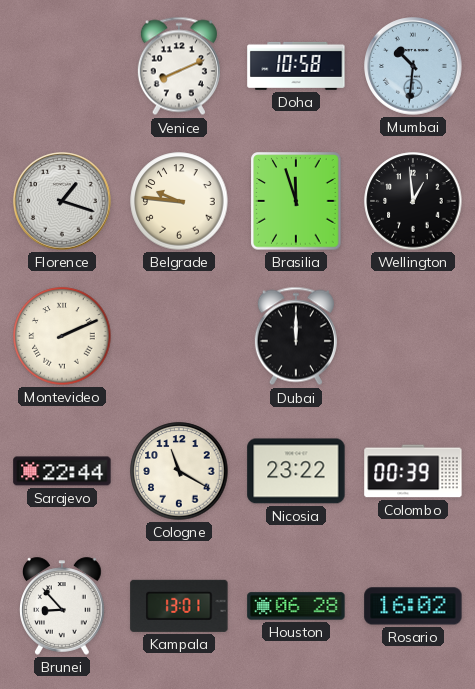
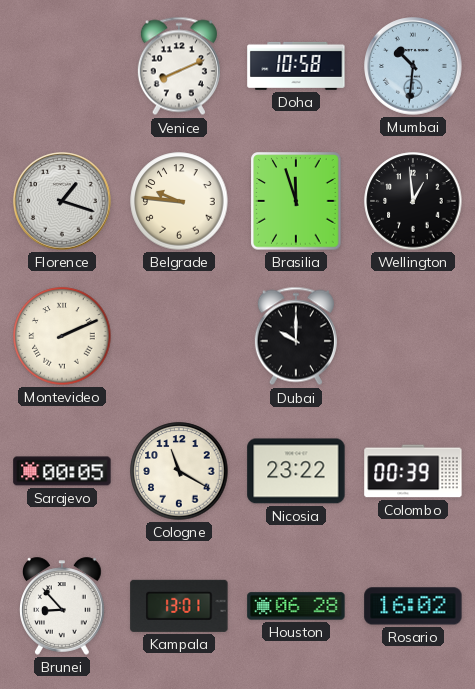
Dubai: 12:00 -> 10:00
Sarajevo: 22:44 -> 00:05
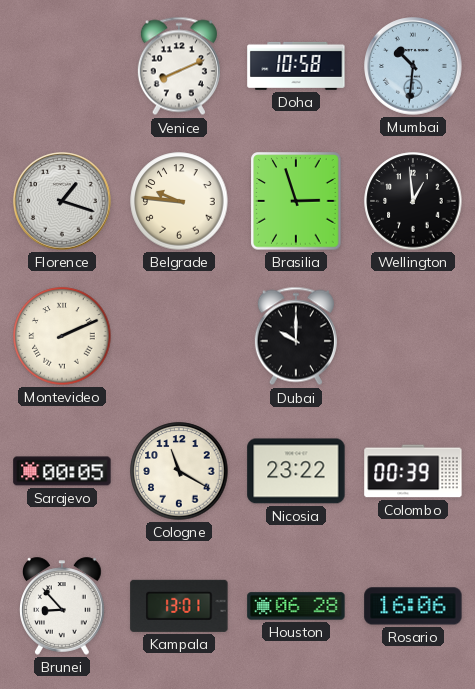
Brasilia: 11:57 -> 2:57
Rosario: 16:02 -> 16:06
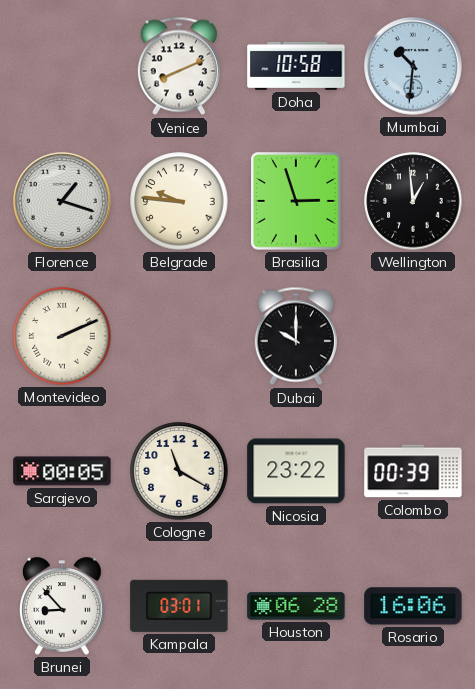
Kampala: 13:01 -> 03:01
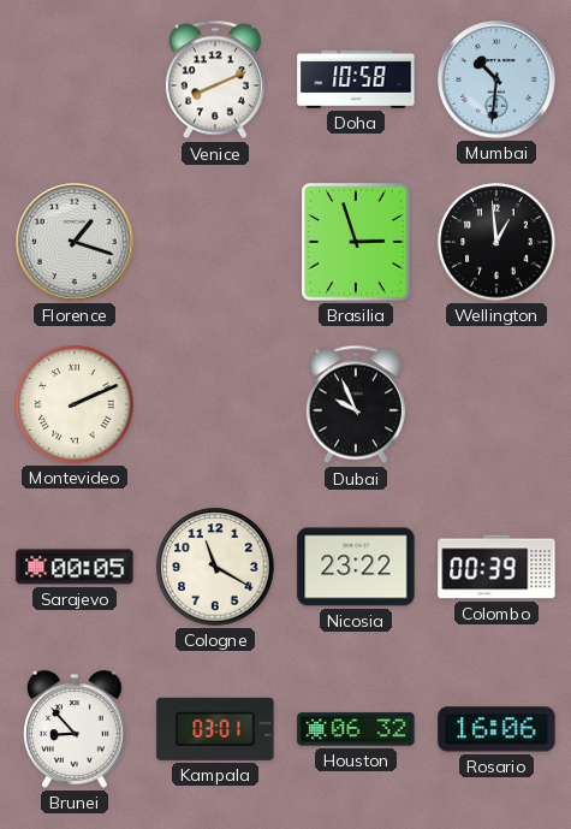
Belgrade: 9:46 -> none
Dubai: 10:00 -> 9:56
Houston: 06:28 -> 06:32
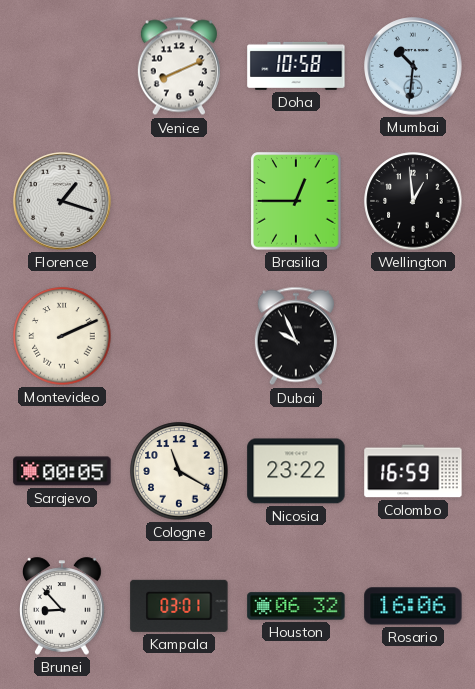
Brasilia: 2:57 -> 12:45
Colombo: 00:39 -> 16:59
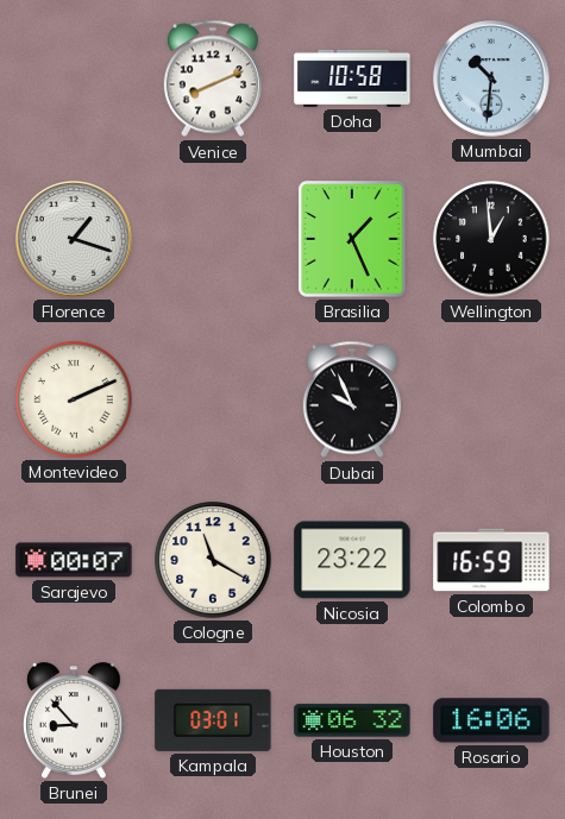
Brasilia: 12:45 -> 1:26
Sarajevo: 00:05 -> 00:07
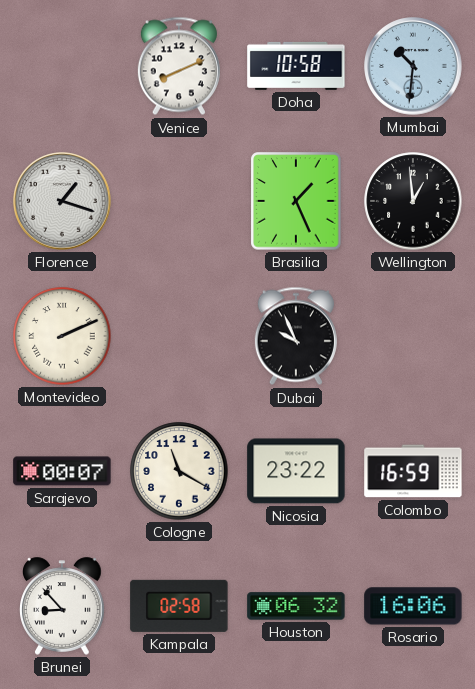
Kampala: 03:01 -> 02:58
